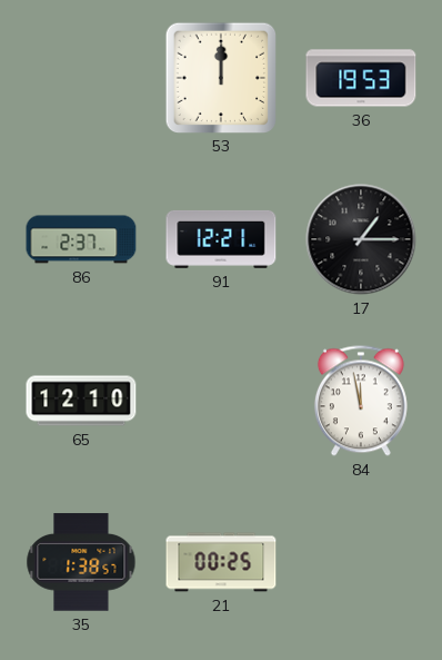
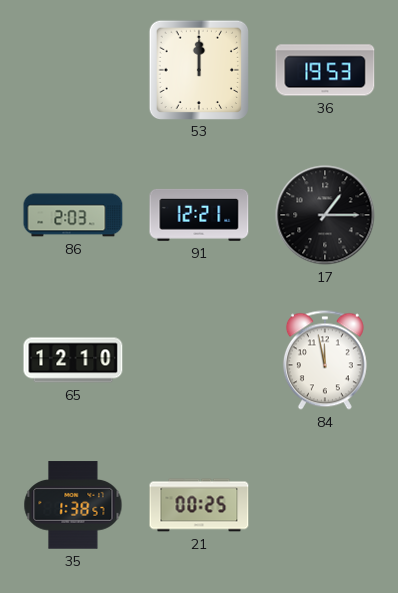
86: 2:37 -> 2:03
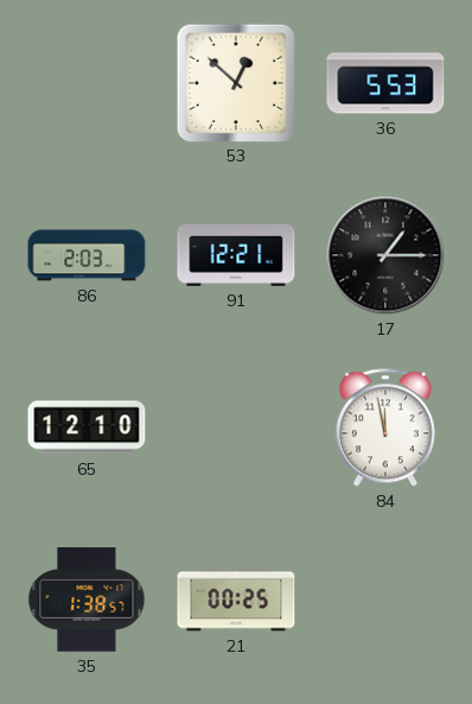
53: 12:00 -> 12:52
36: 19:53 -> 5:53
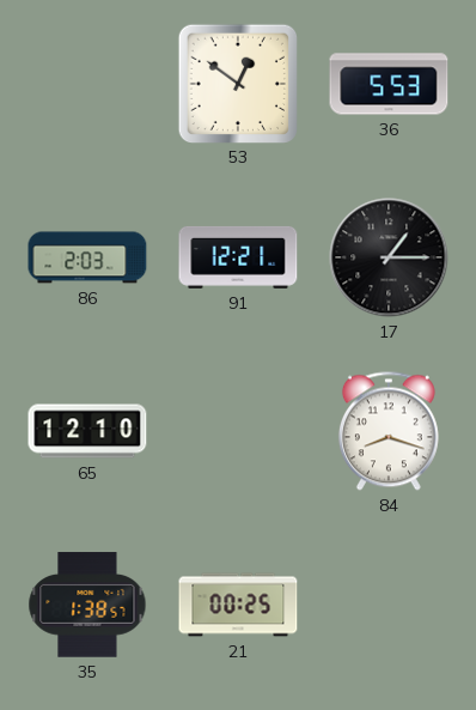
53: 12:52 -> 12:51
84: 11:58 -> 8:18
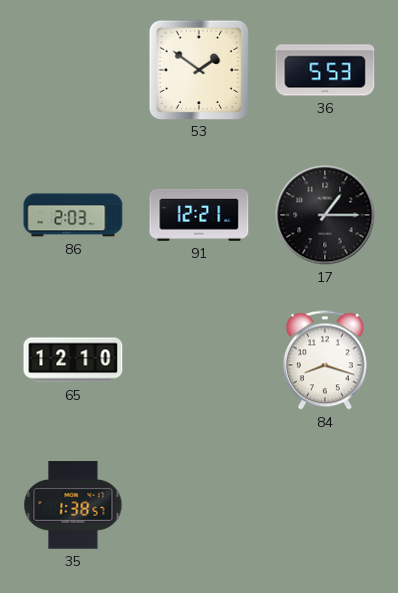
53: 12:51 -> 1:51
21: 00:25 -> none
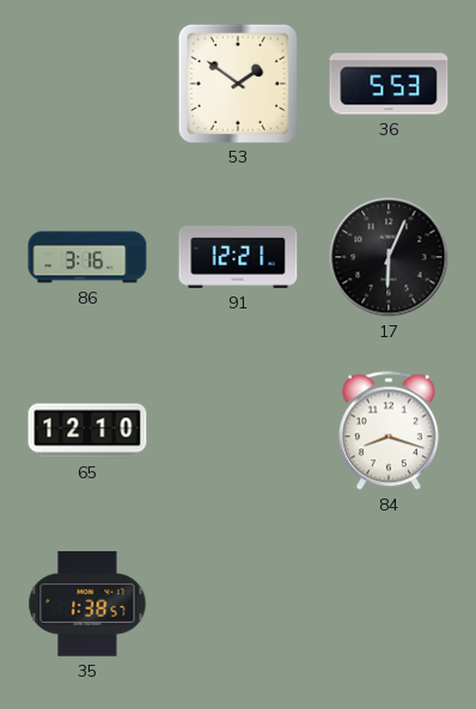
86: 2:03 -> 3:16
17: 1:15 -> 6:04
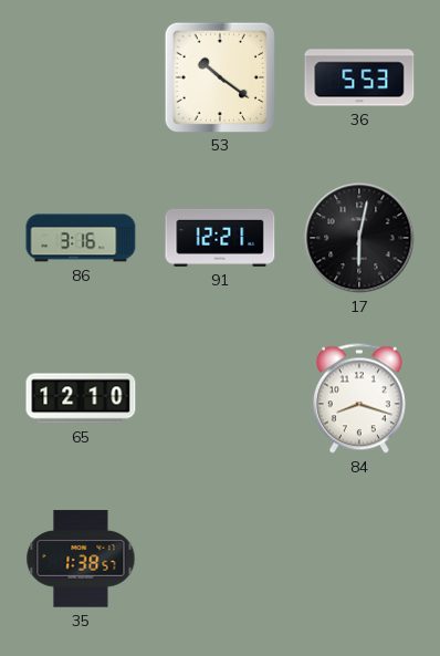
53: 1:51 -> 10:21
17: 6:04 -> 6:02
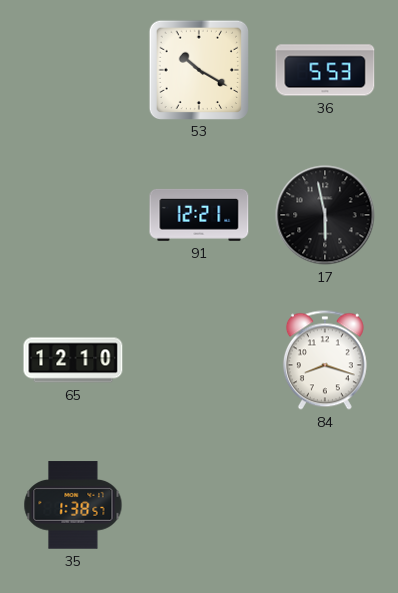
53: 10:21 -> 10:20
86: 3:16 -> none
17: 6:02 -> 5:58
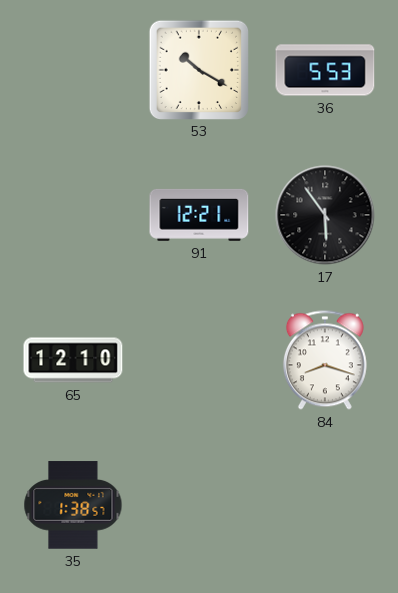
17: 5:58 -> 5:54
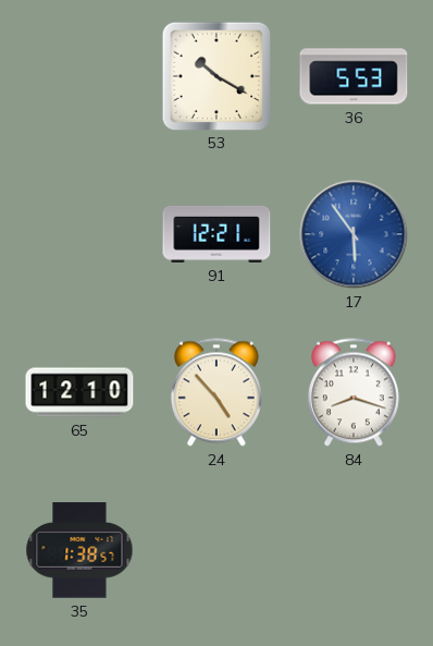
17 dial: black -> blue
24: none -> 4:53
